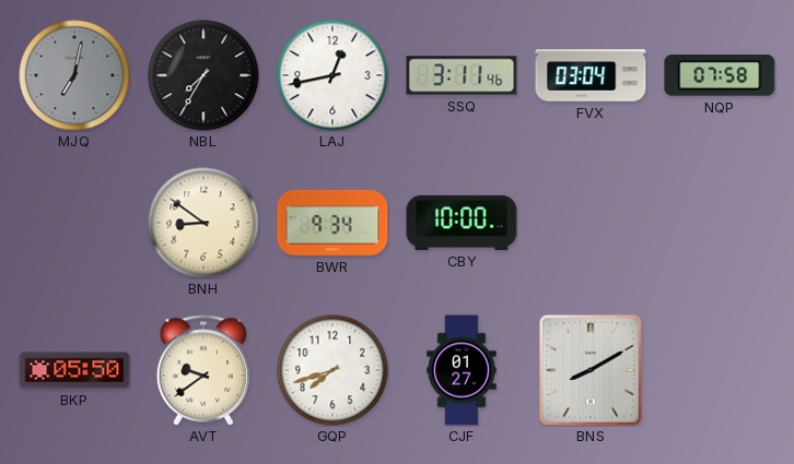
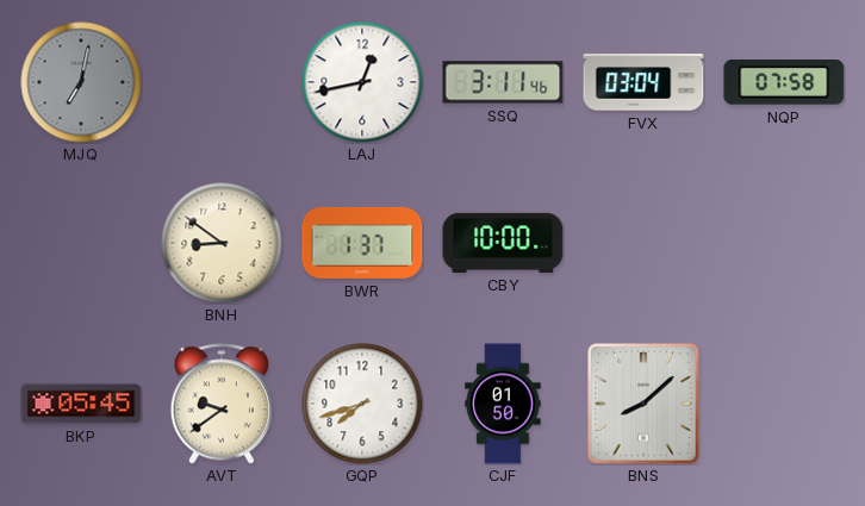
NBL: 7:35 -> none
BWR: 9:34 -> 1:37
BKP: 05:50 -> 05:45
CJF: 01:27 -> 01:50
BNS: 8:10 -> 8:08
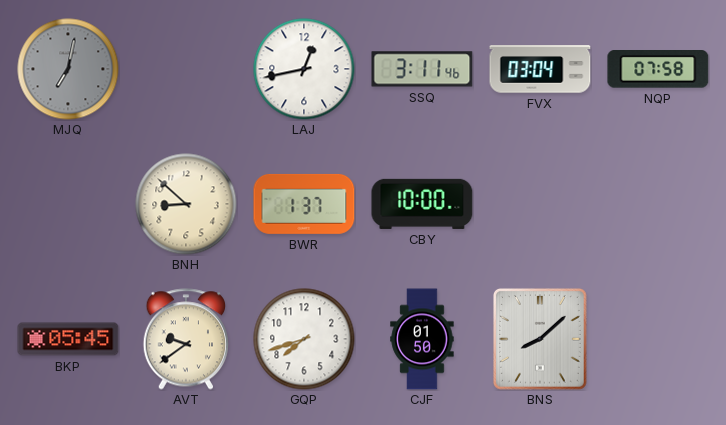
BNH: 8:51 -> 8:52
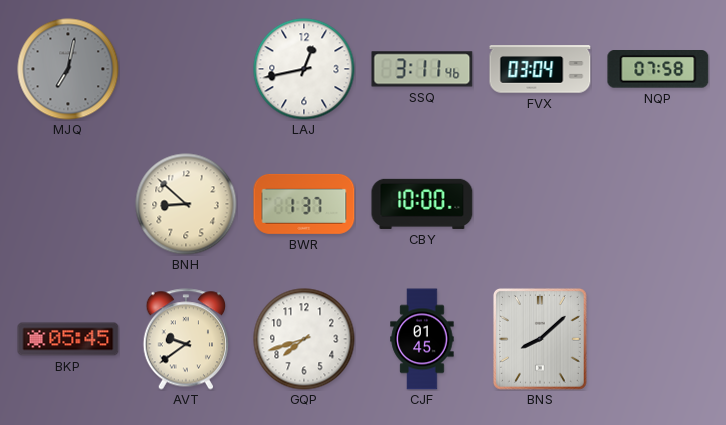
CJF: 01:50 -> 01:45
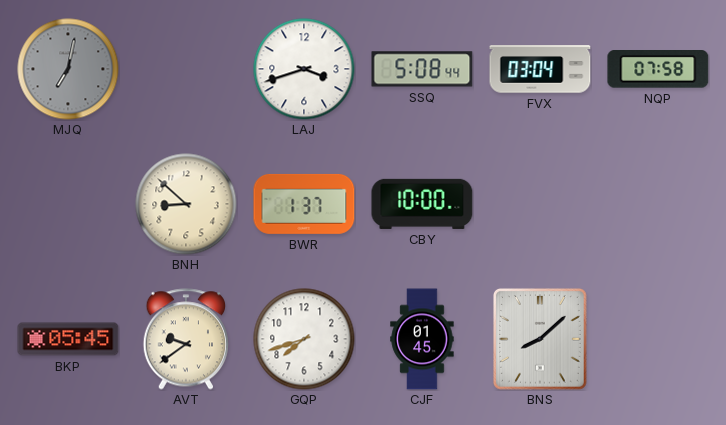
LAJ: 12:43 -> 3:42
SSQ: 3:11 -> 5:08
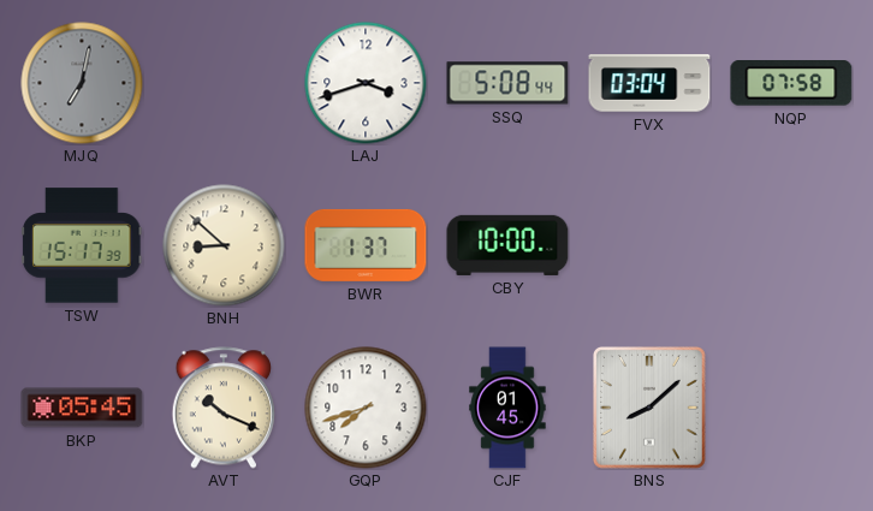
TSW: none -> 15:17
AVT: 9:39 -> 10:19
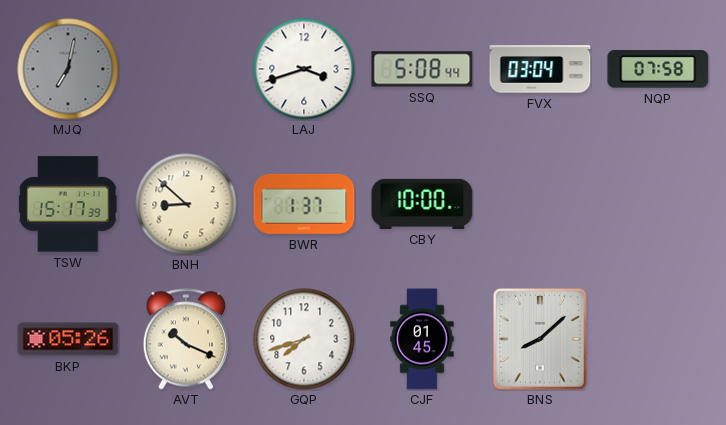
BKP: 05:45 -> 05:26
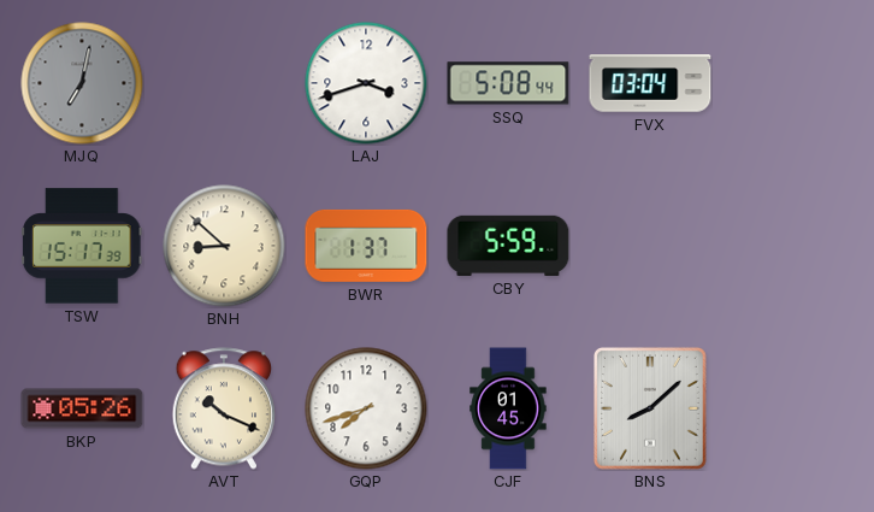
NQP: 07:58 -> none
CBY: 10:00 -> 5:59
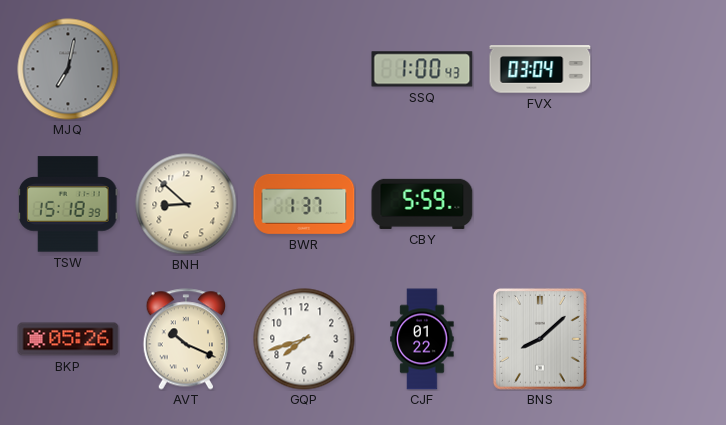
LAJ: 3:42 -> none
SSQ: 5:08 -> 1:00
TSW: 15:17 -> 15:18
CJF: 01:45 -> 01:22
